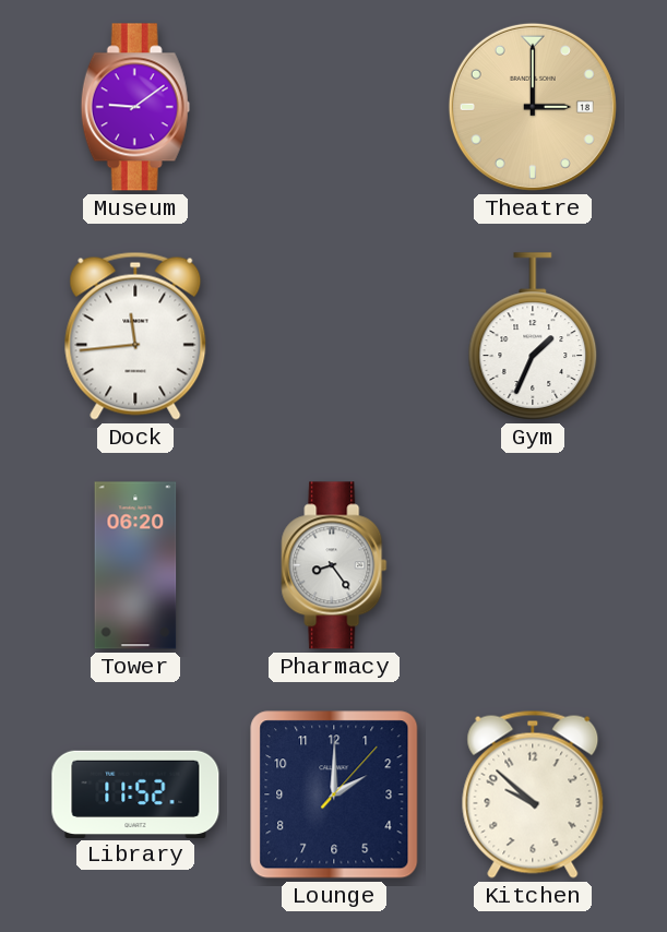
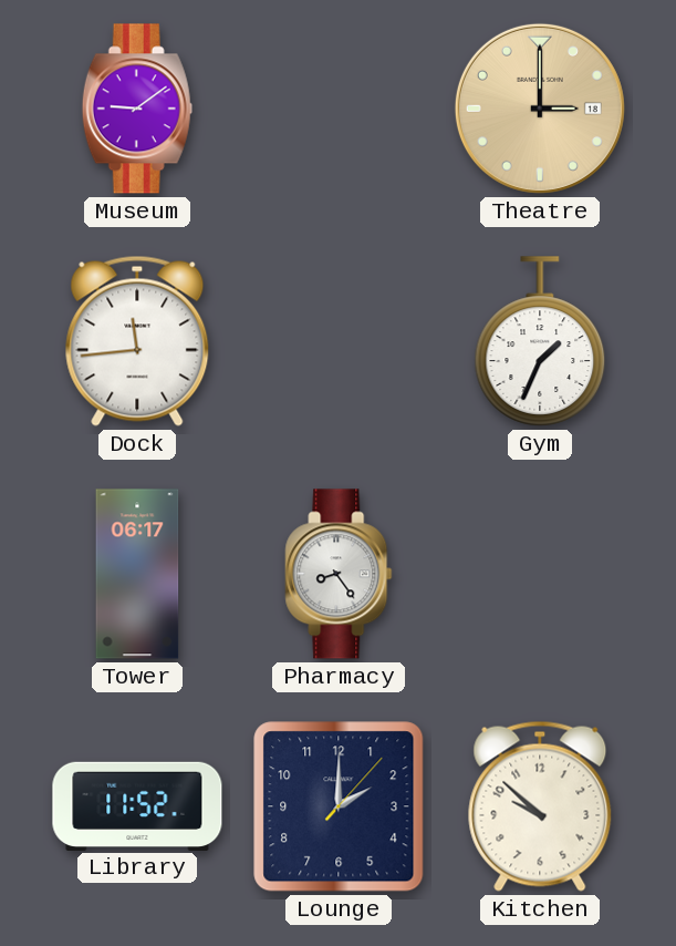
Tower: 06:20 -> 06:17
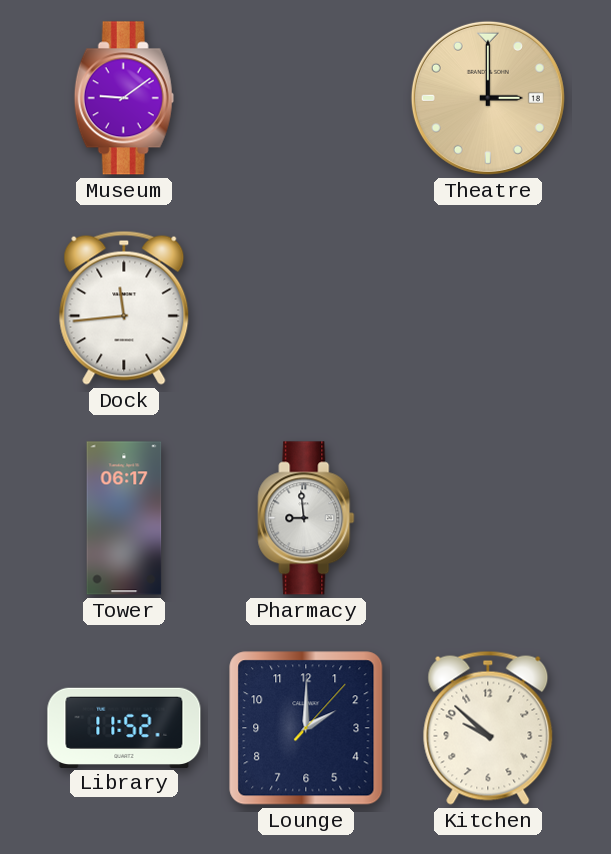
Gym: 1:34 -> none
Pharmacy: 8:24 -> 8:59
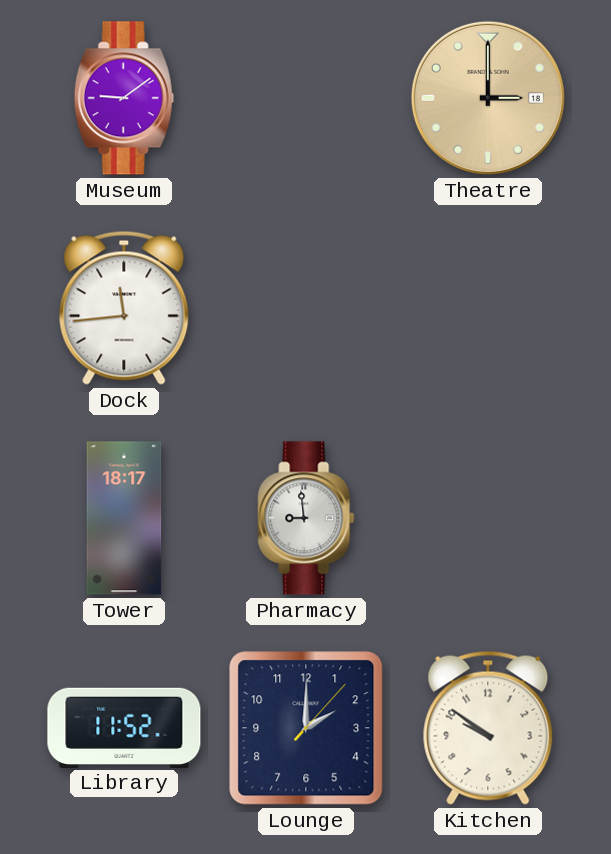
Tower: 06:17 -> 18:17
Kitchen: 9:52 -> 9:51
